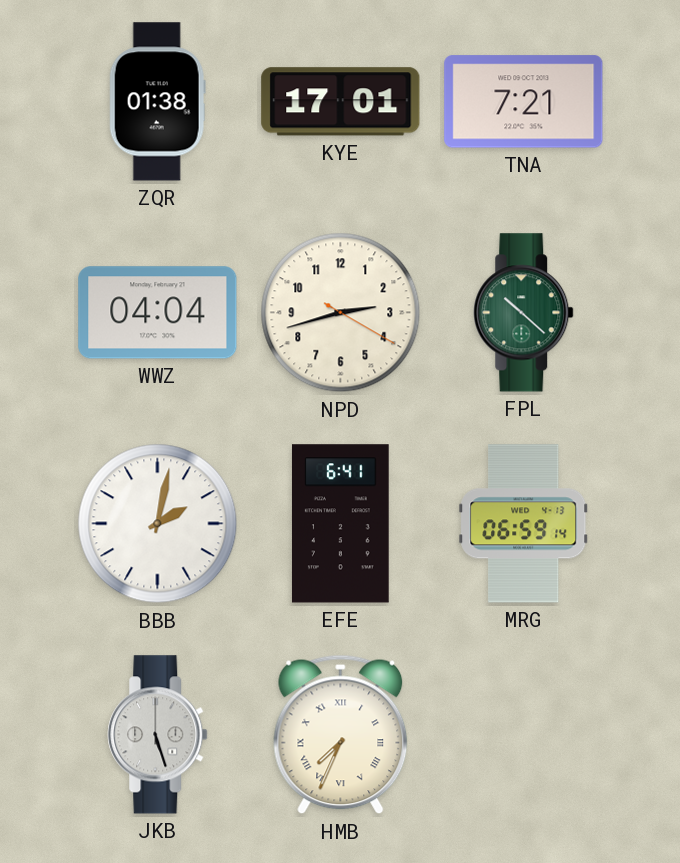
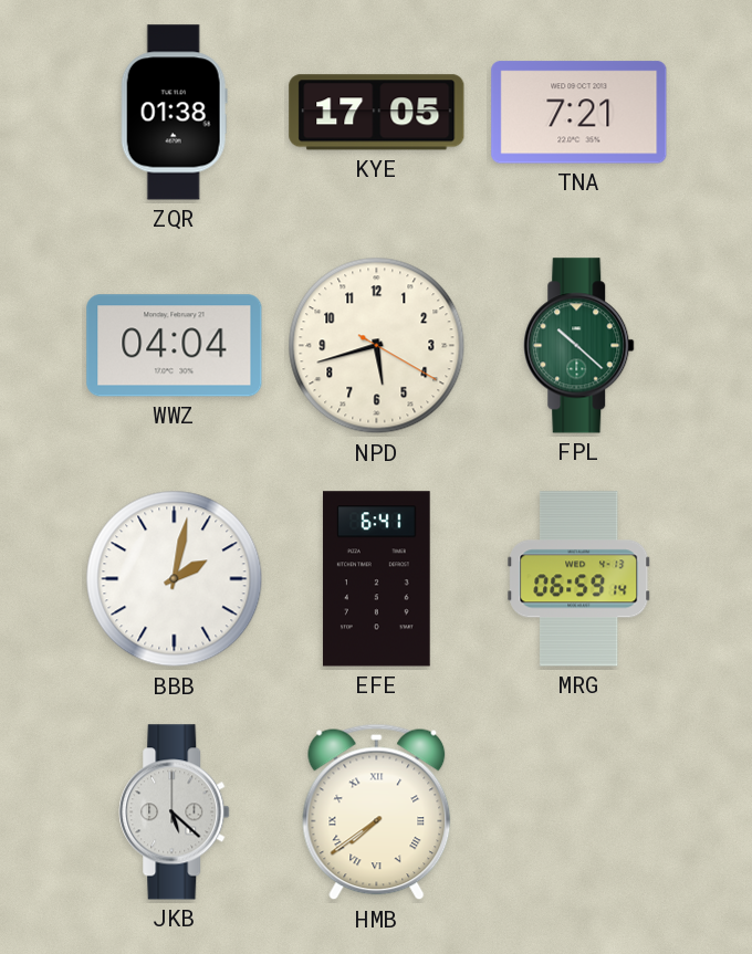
KYE: 17:01 -> 17:05
NPD: 2:42 -> 5:42
JKB: 5:27 -> 5:22
HMB: 7:34 -> 7:39
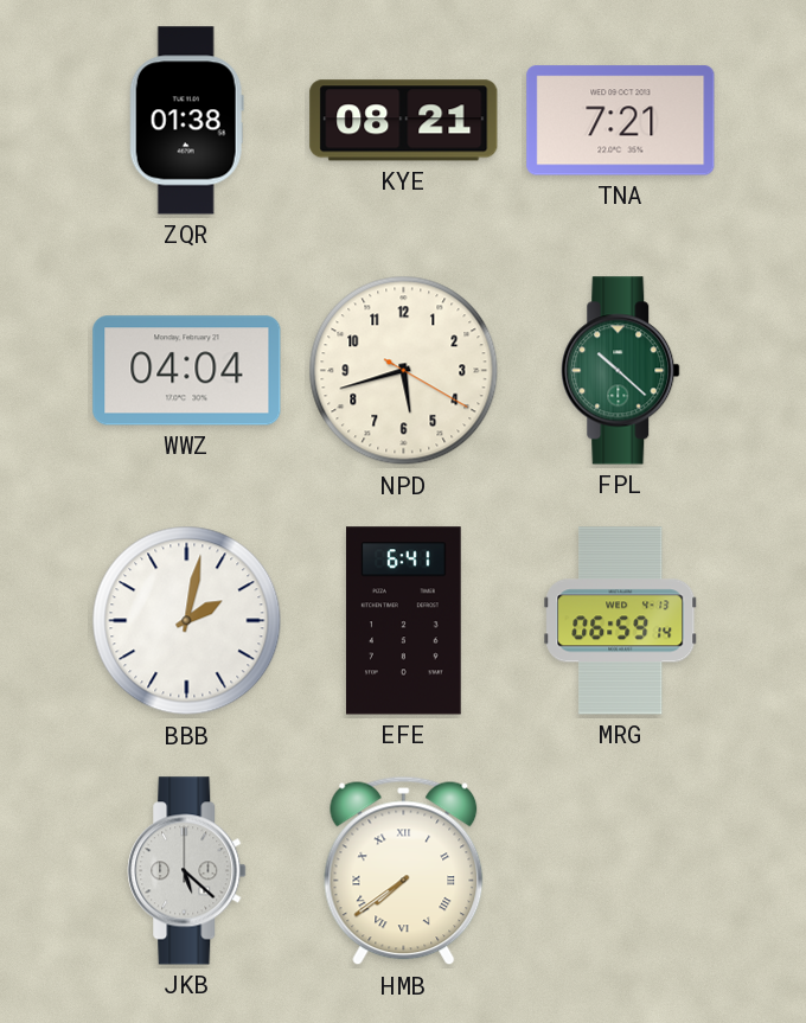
KYE: 17:05 -> 08:21
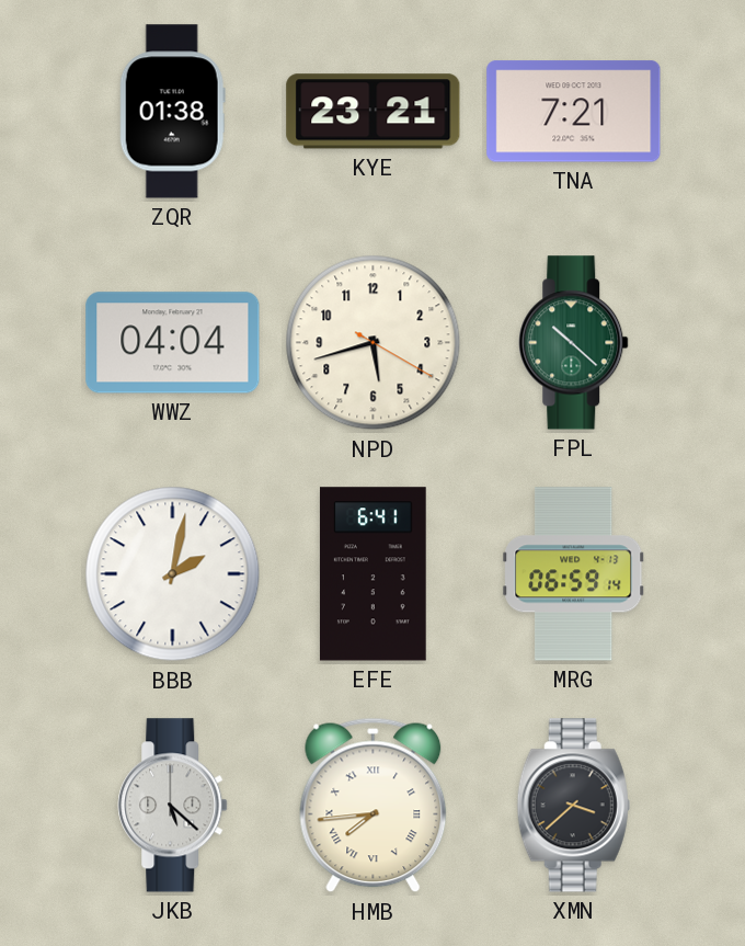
KYE: 08:21 -> 23:21
HMB: 7:39 -> 7:44
XMN: none -> 3:38
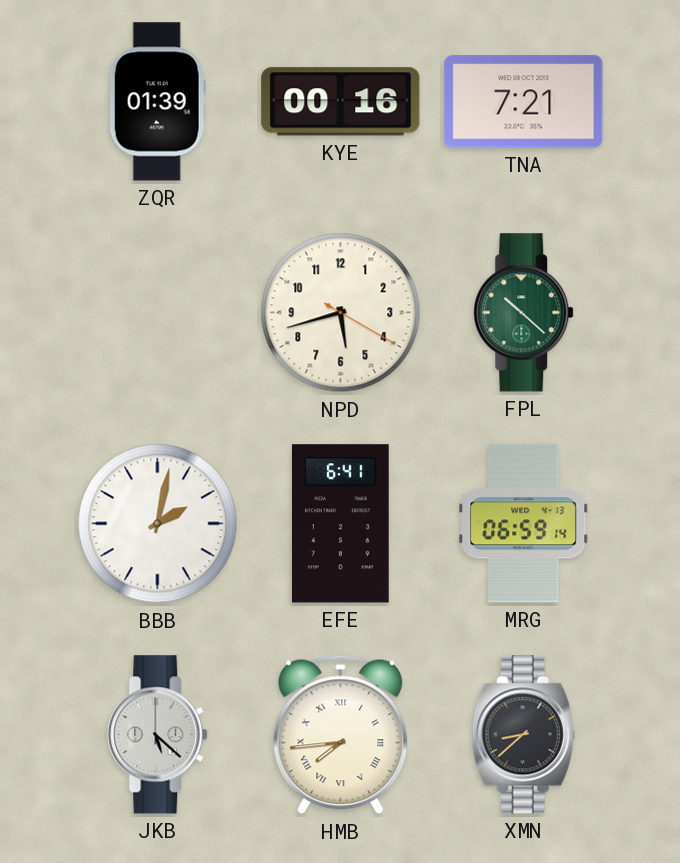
ZQR: 01:38 -> 01:39
KYE: 23:21 -> 00:16
WWZ: 04:04 -> none
XMN: 3:38 -> 8:38
